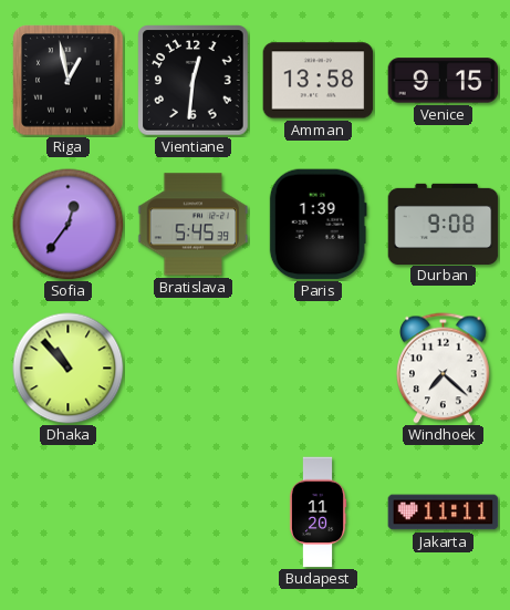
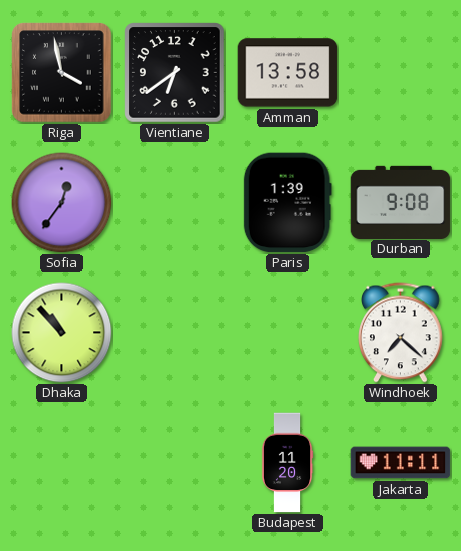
Riga: 12:58 -> 3:58
Vientiane: 12:31 -> 6:39
Venice: 9:15 -> none
Bratislava: 5:45 -> none
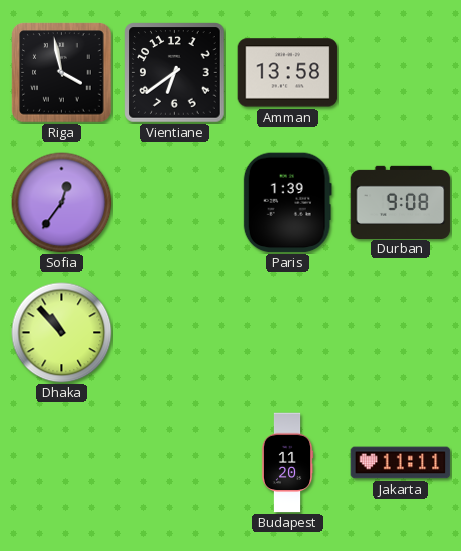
Windhoek: 7:22 -> none
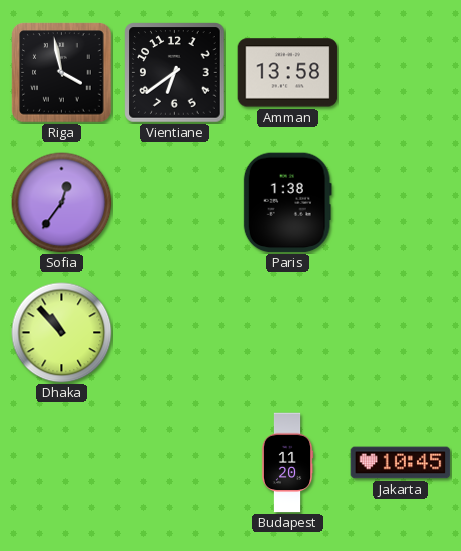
Paris: 1:39 -> 1:38
Durban: 9:08 -> none
Jakarta: 11:11 -> 10:45
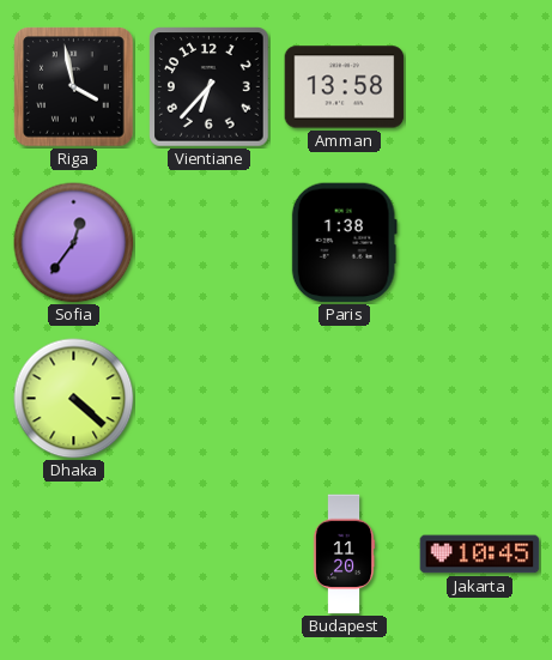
Vientiane: 6:39 -> 6:37
Dhaka: 10:53 -> 4:22
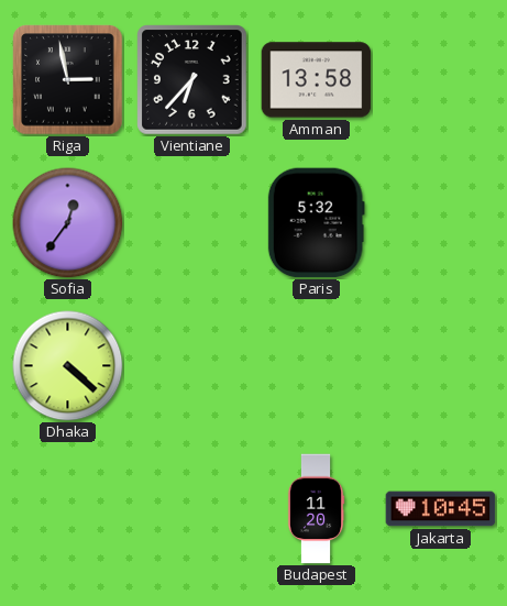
Riga: 3:58 -> 2:58
Paris: 1:38 -> 5:32
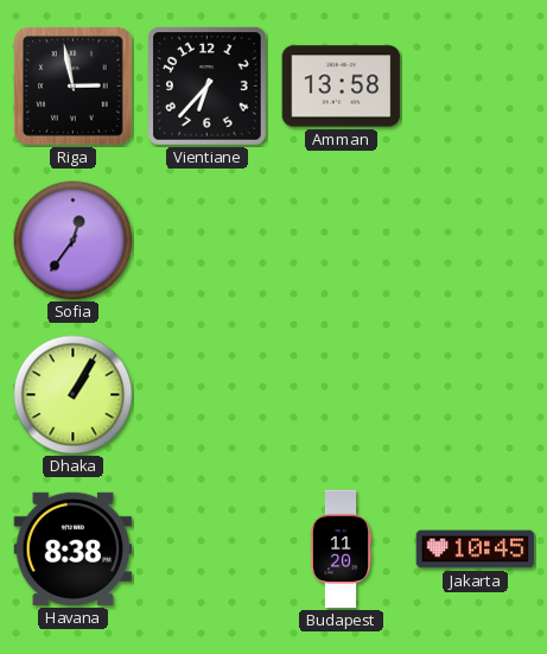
Paris: 5:32 -> none
Dhaka: 4:22 -> 1:05
Havana: none -> 8:38
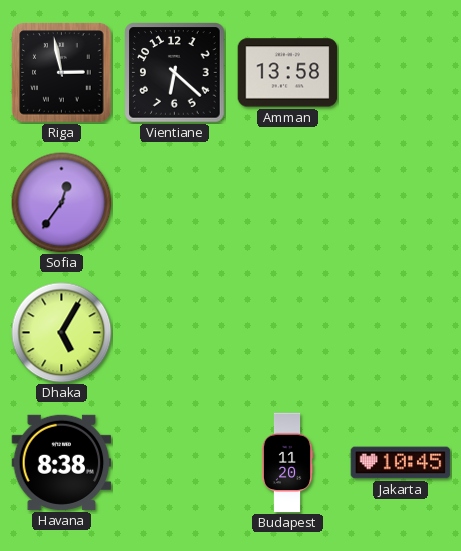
Vientiane: 6:37 -> 6:22
Dhaka: 1:05 -> 5:05
